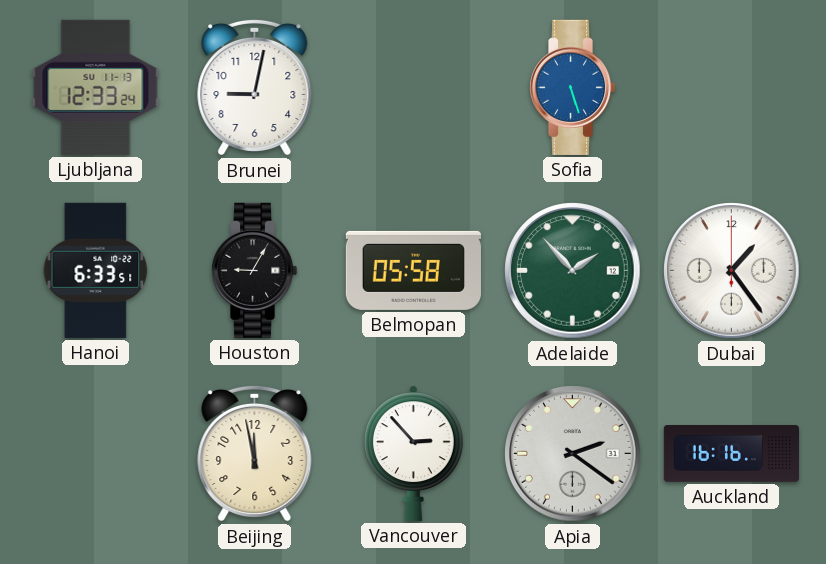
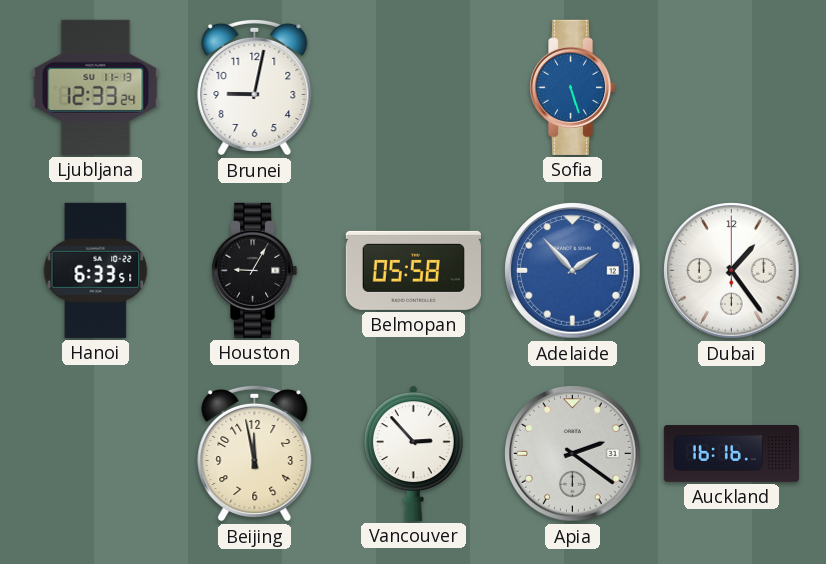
Adelaide dial: green -> blue
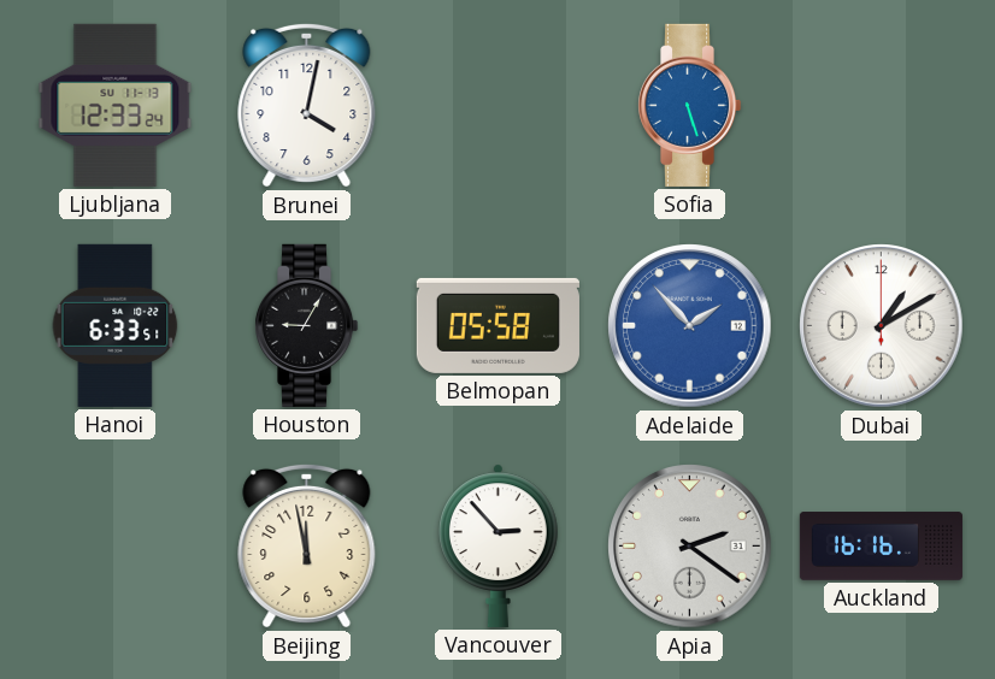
Brunei: 9:02 -> 4:02
Dubai: 1:24 -> 1:10
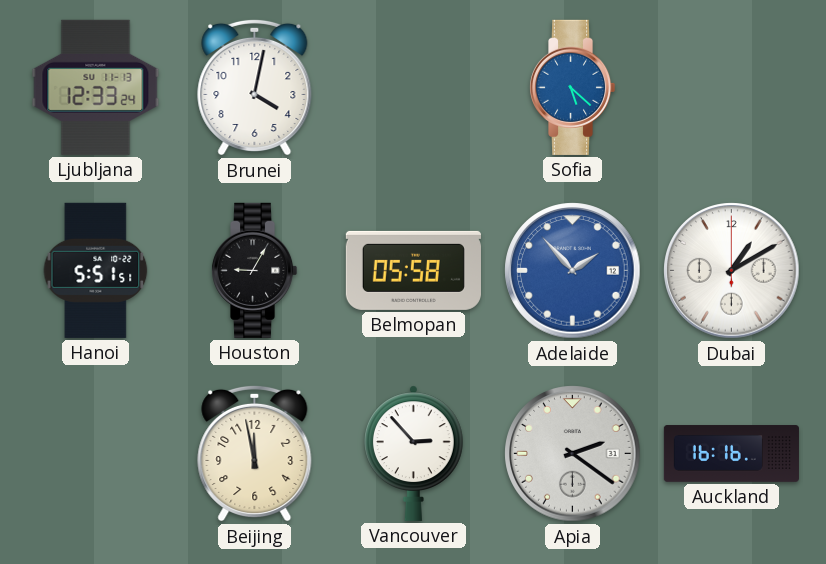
Sofia: 5:27 -> 5:22
Hanoi: 6:33 -> 5:51
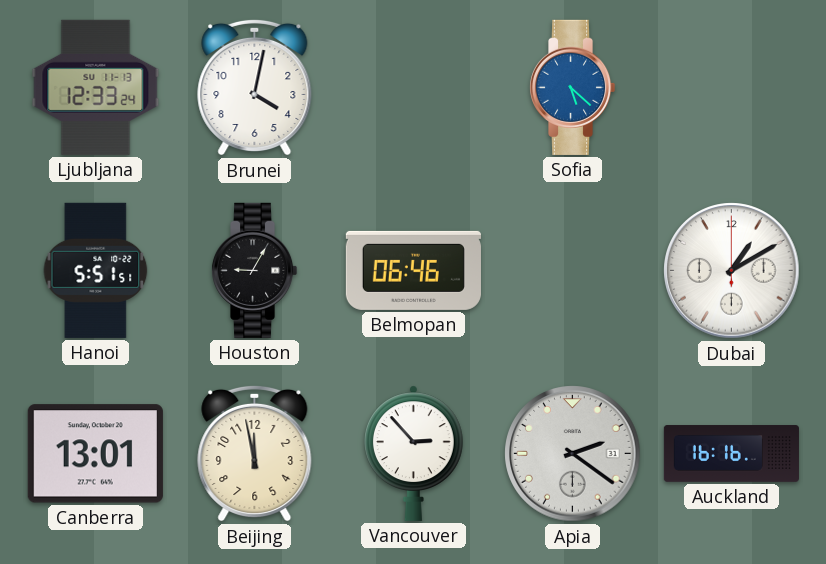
Belmopan: 05:58 -> 06:46
Adelaide: 1:53 -> none
Canberra: none -> 13:01
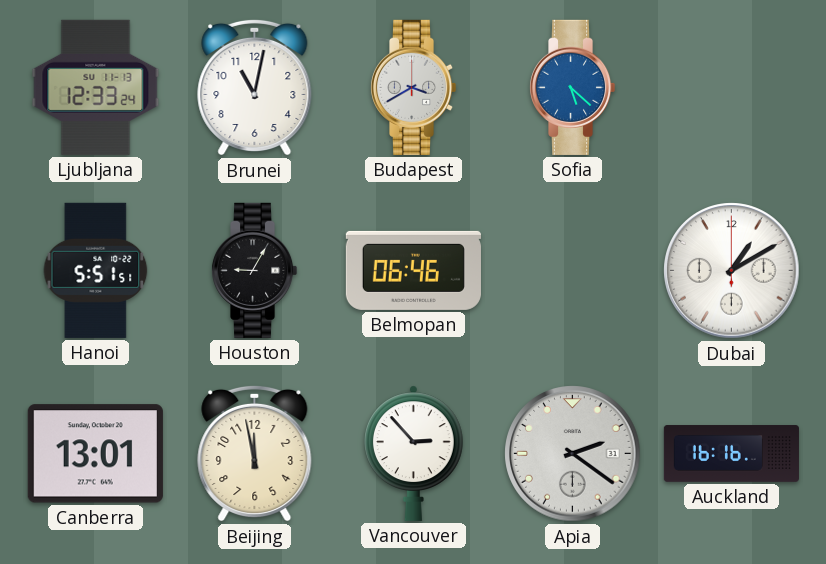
Brunei: 4:02 -> 11:02
Budapest: none -> 3:40
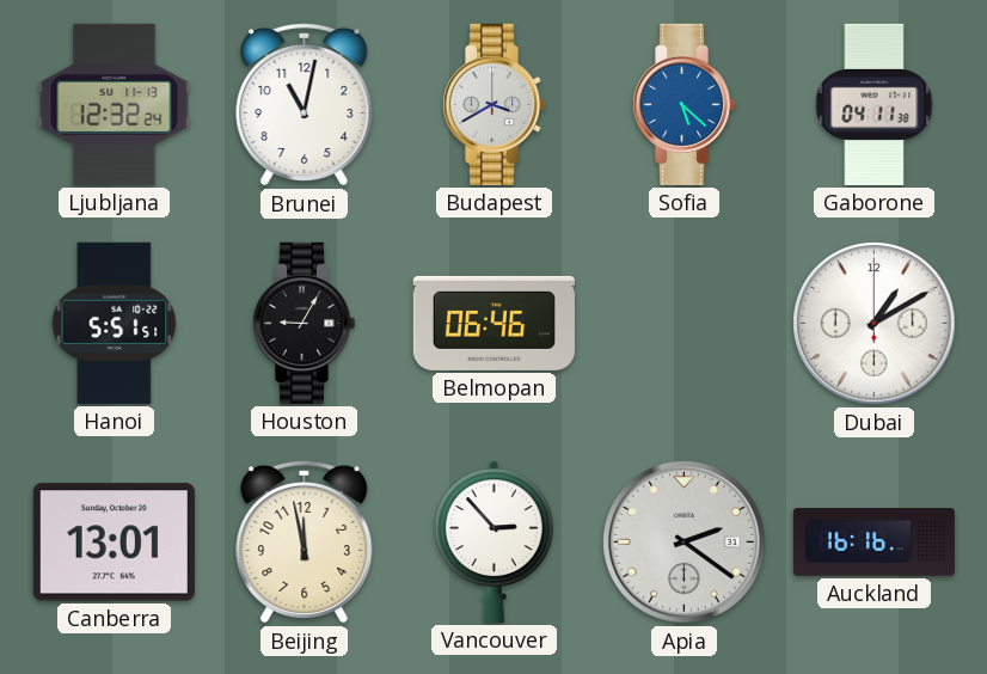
Ljubljana: 12:33 -> 12:32
Gaborone: none -> 04:11
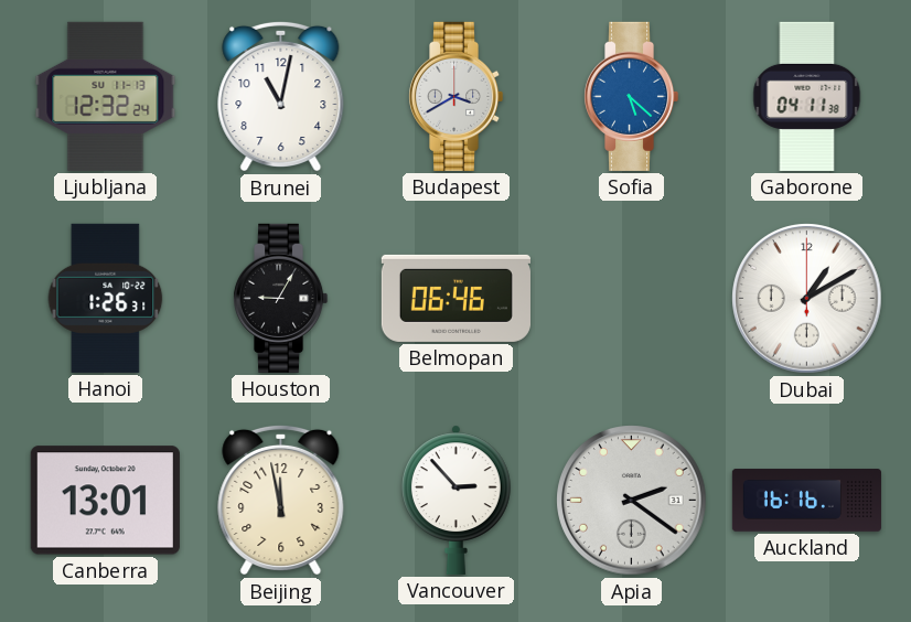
Hanoi: 5:51 -> 1:26
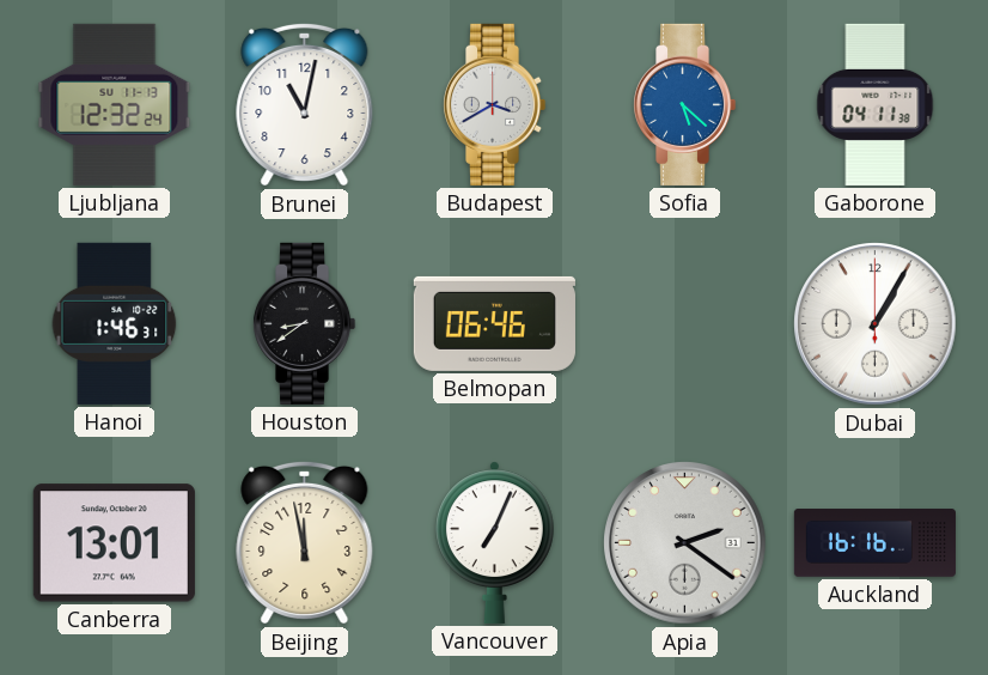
Hanoi: 1:26 -> 1:46
Houston: 9:05 -> 8:39
Dubai: 1:10 -> 1:05
Vancouver: 2:53 -> 7:04
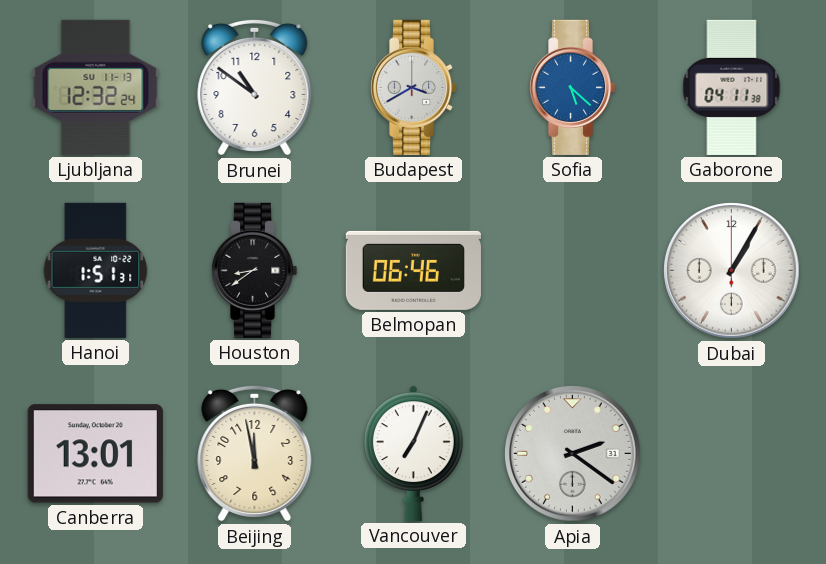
Brunei: 11:02 -> 10:51
Hanoi: 1:46 -> 1:51
Auckland: 16:16 -> none
